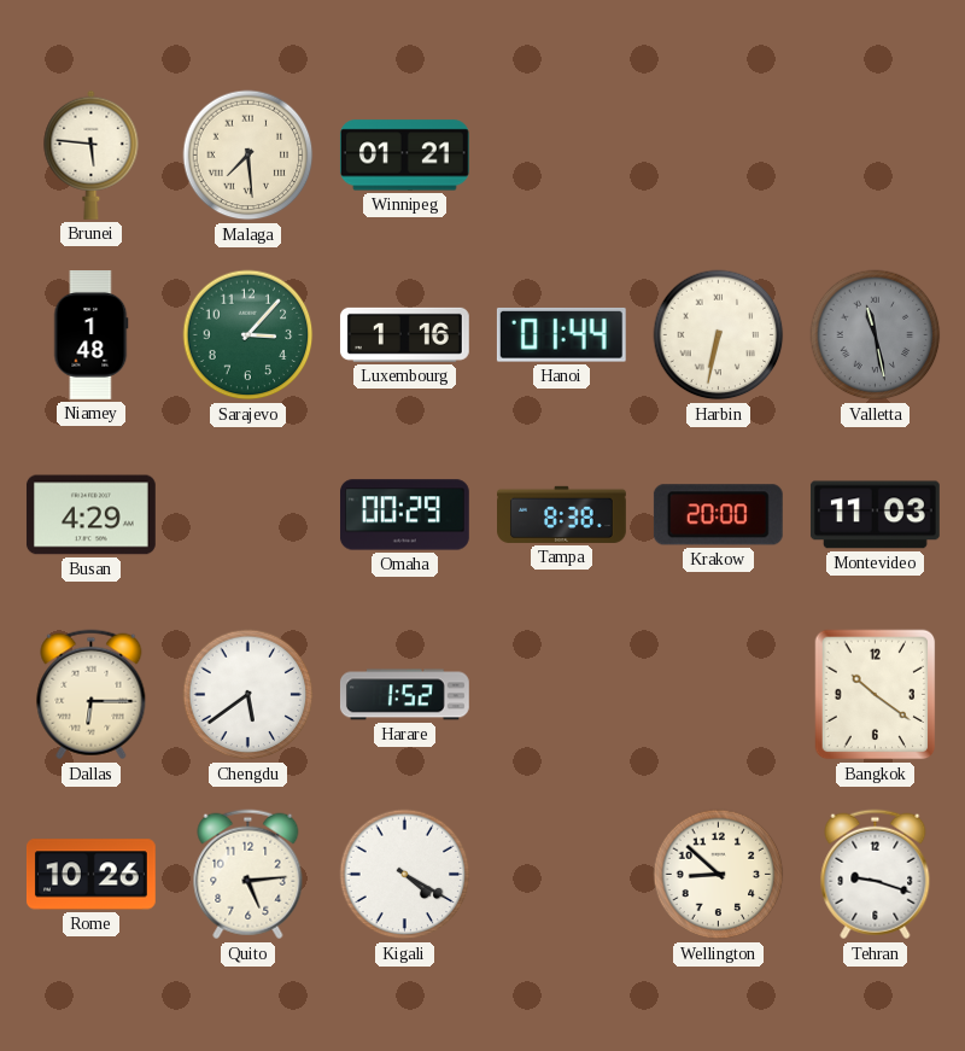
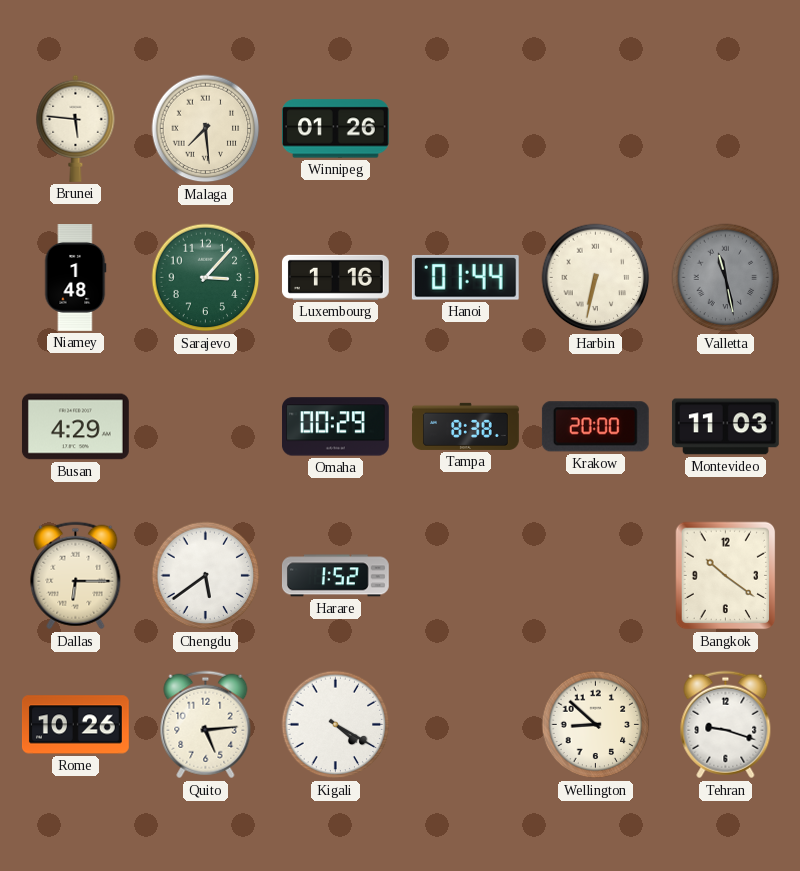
Winnipeg: 01:21 -> 01:26
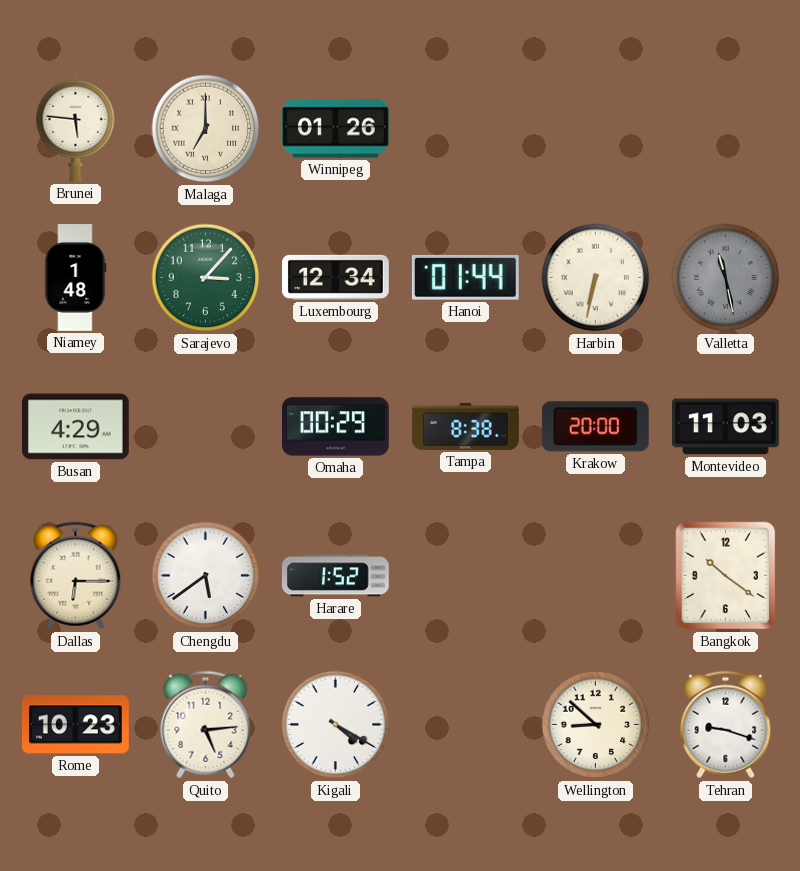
Malaga: 7:29 -> 7:00
Luxembourg: 1:16 -> 12:34
Rome: 10:26 -> 10:23
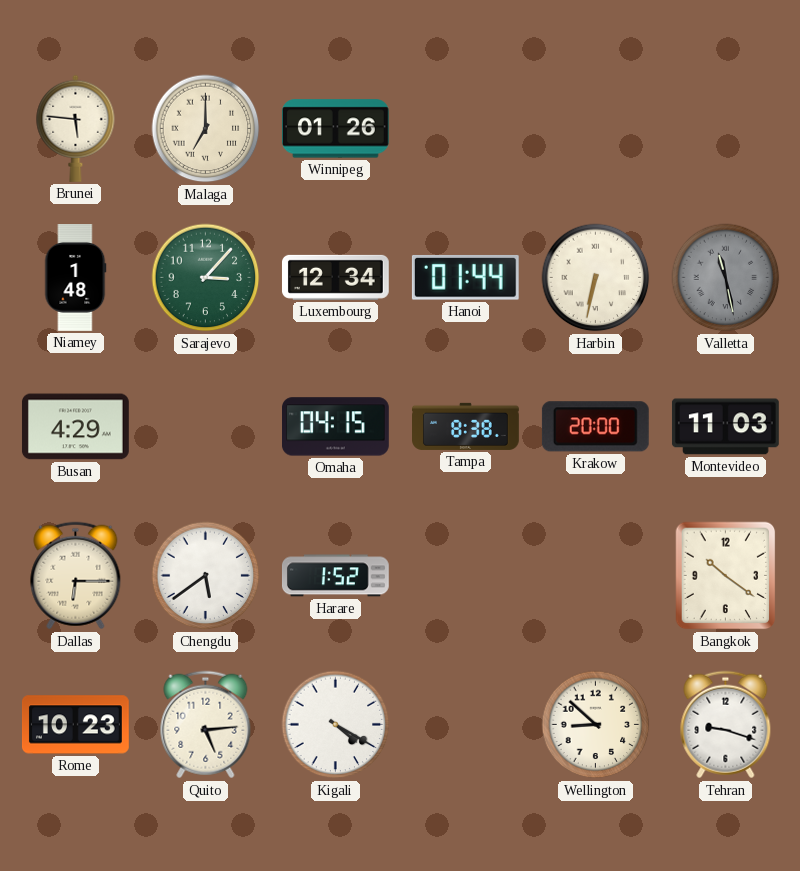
Omaha: 00:29 -> 04:15
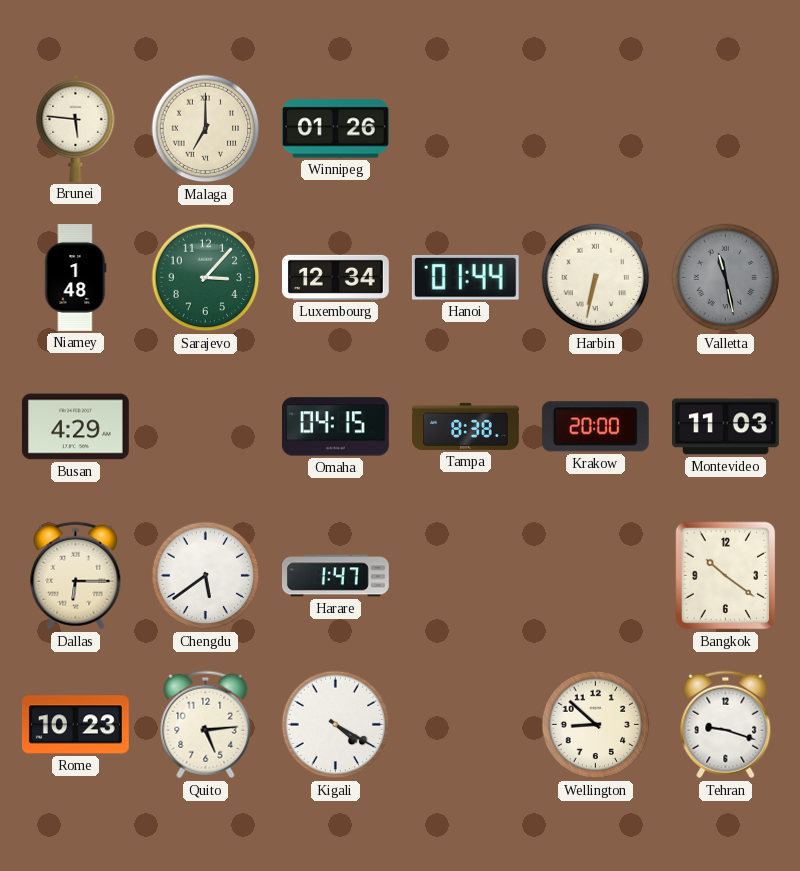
Harare: 1:52 -> 1:47
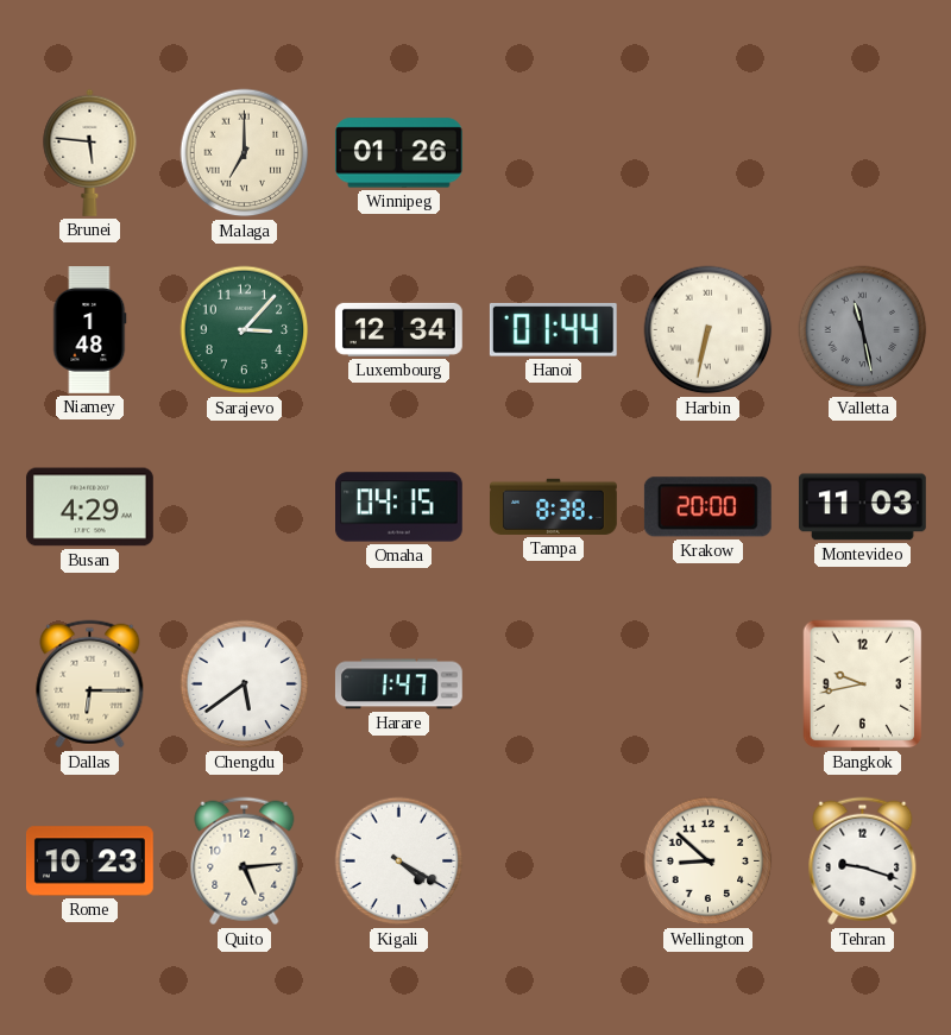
Bangkok: 10:21 -> 9:43
